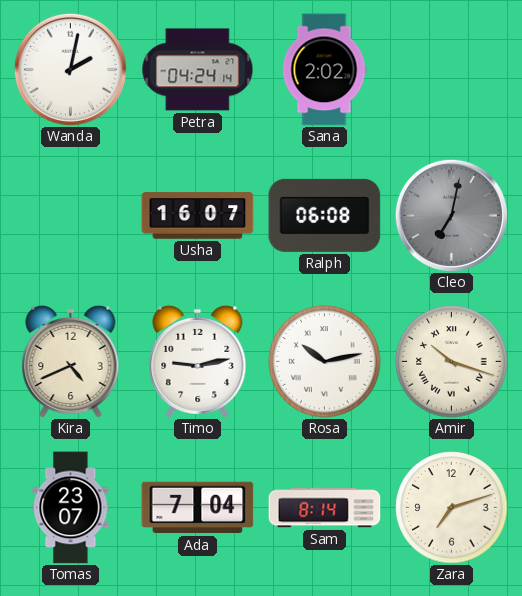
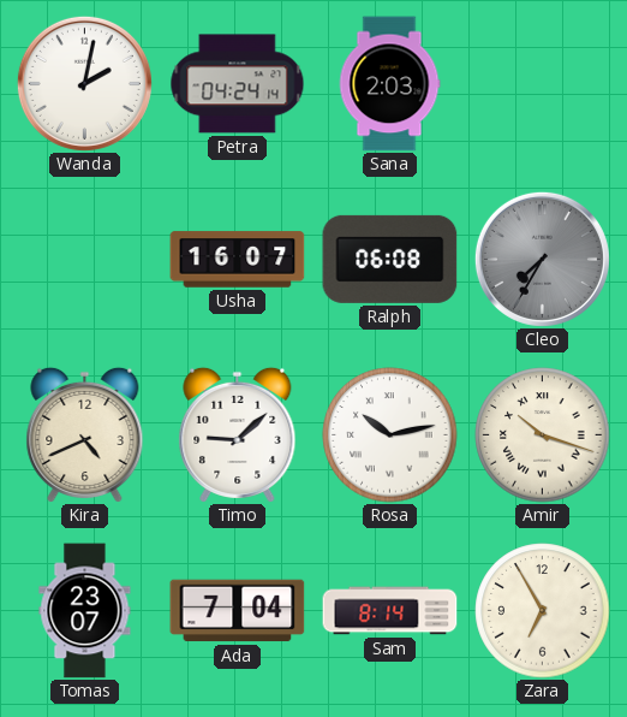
Sana: 2:02 -> 2:03
Cleo: 7:02 -> 7:35
Timo: 9:13 -> 9:08
Zara: 7:12 -> 6:55
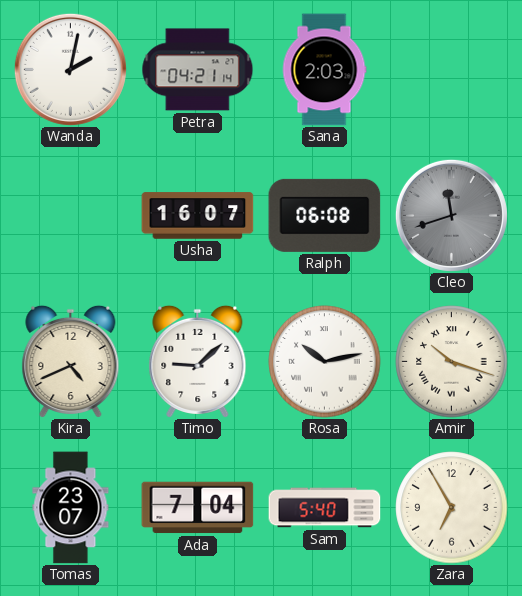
Petra: 04:24 -> 04:21
Cleo: 7:35 -> 11:42
Sam: 8:14 -> 5:40
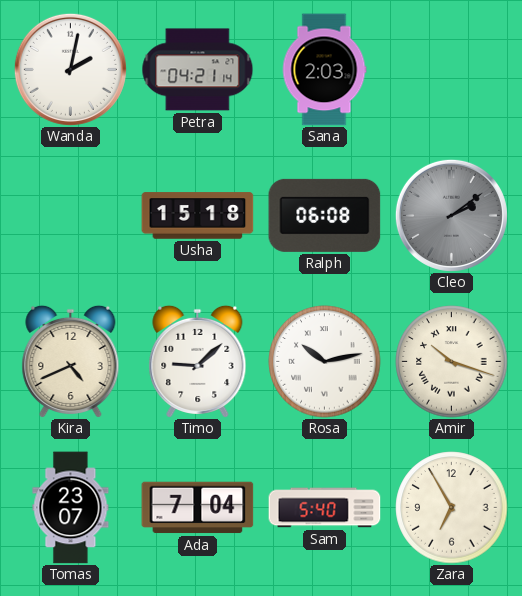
Usha: 16:07 -> 15:18
Cleo: 11:42 -> 2:09
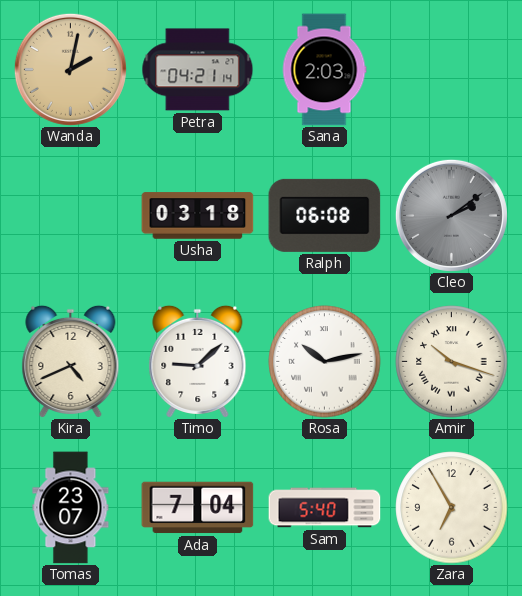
Wanda dial: white -> champagne
Usha: 15:18 -> 03:18
